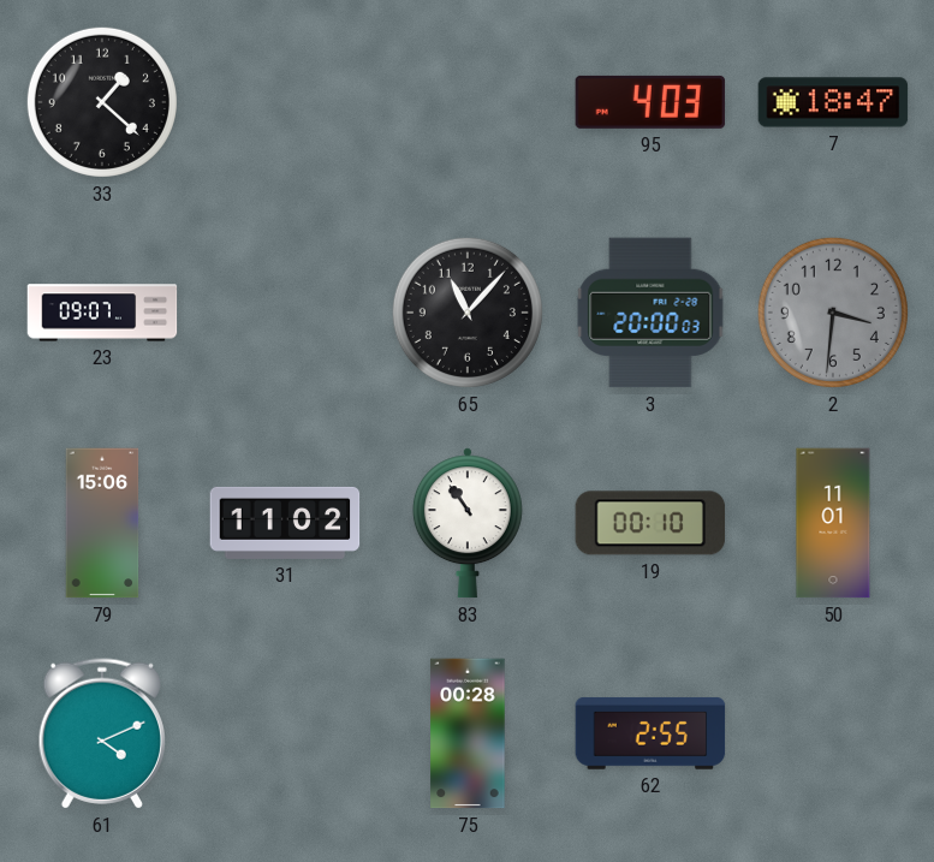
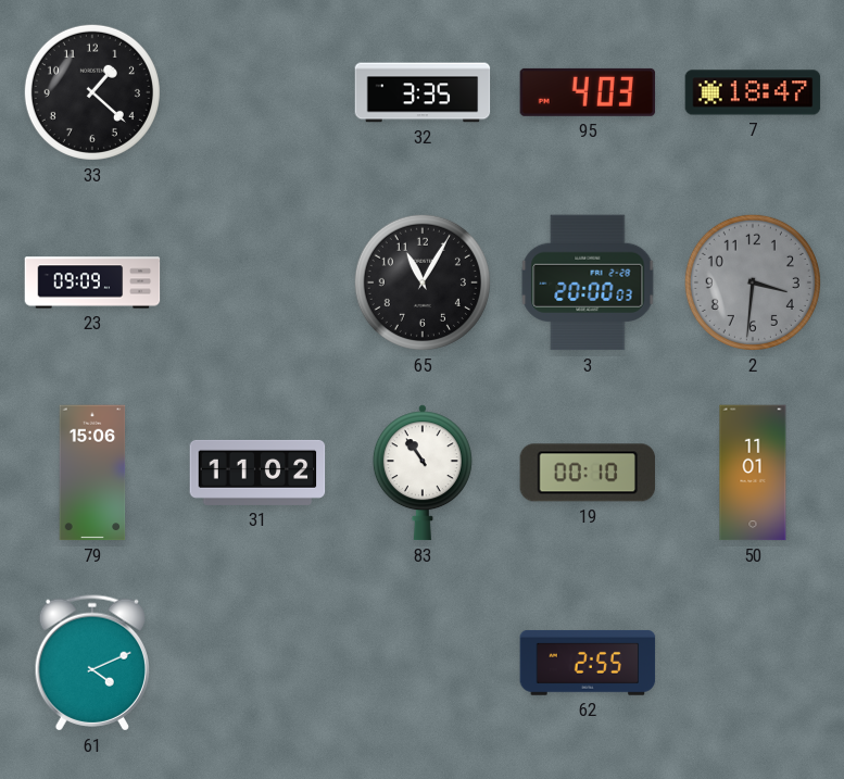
32: none -> 3:35
23: 09:07 -> 09:09
65: 11:07 -> 11:05
75: 00:28 -> none
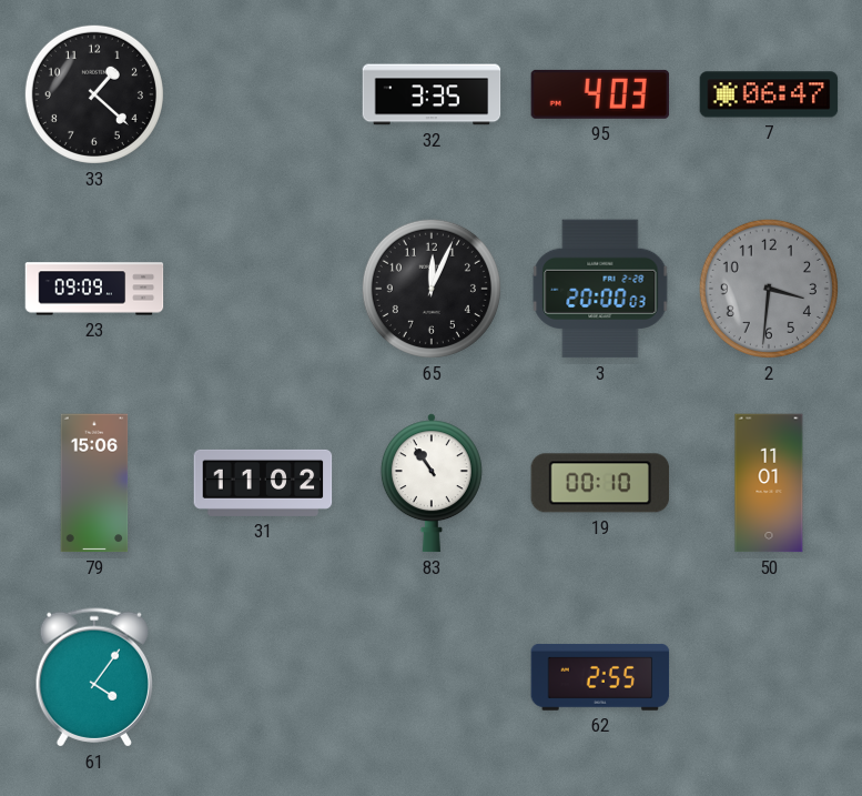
7: 18:47 -> 06:47
65: 11:05 -> 12:04
61: 4:11 -> 4:06
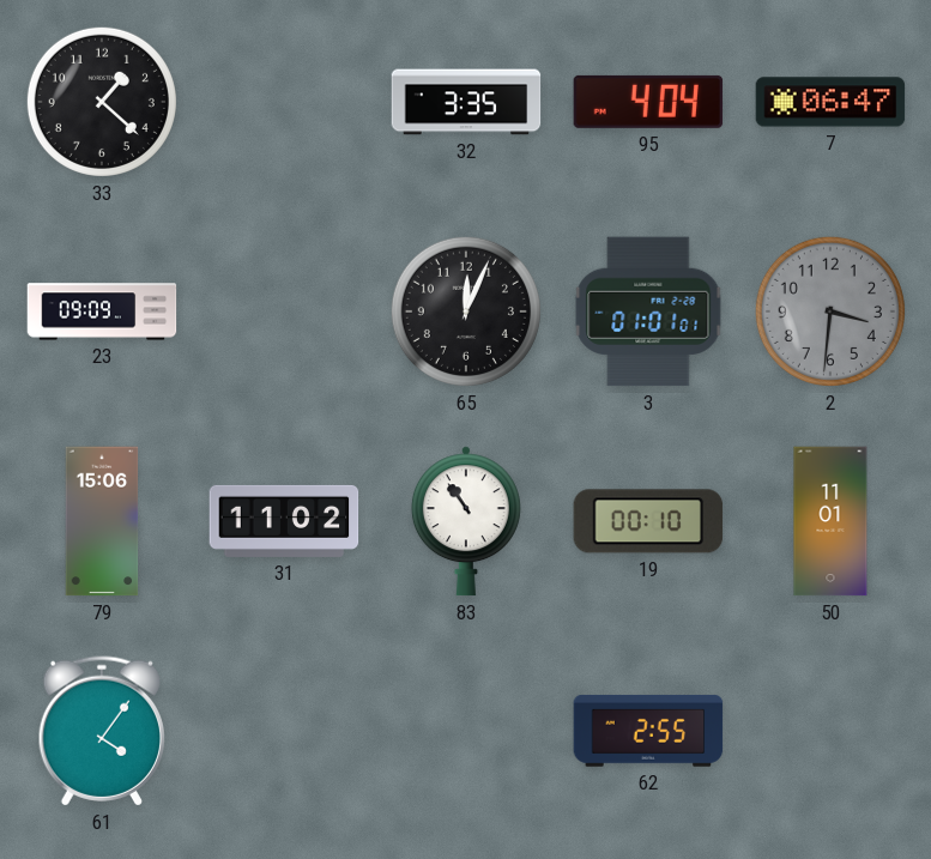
95: 4:03 -> 4:04
3: 20:00 -> 01:01
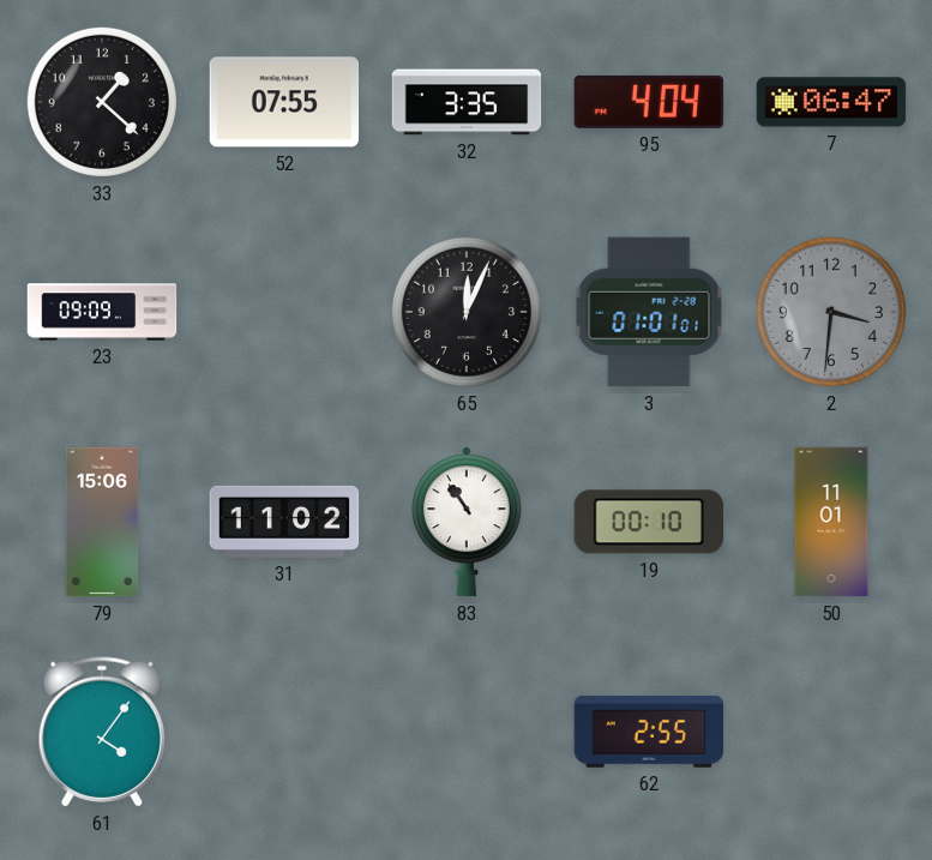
52: none -> 07:55
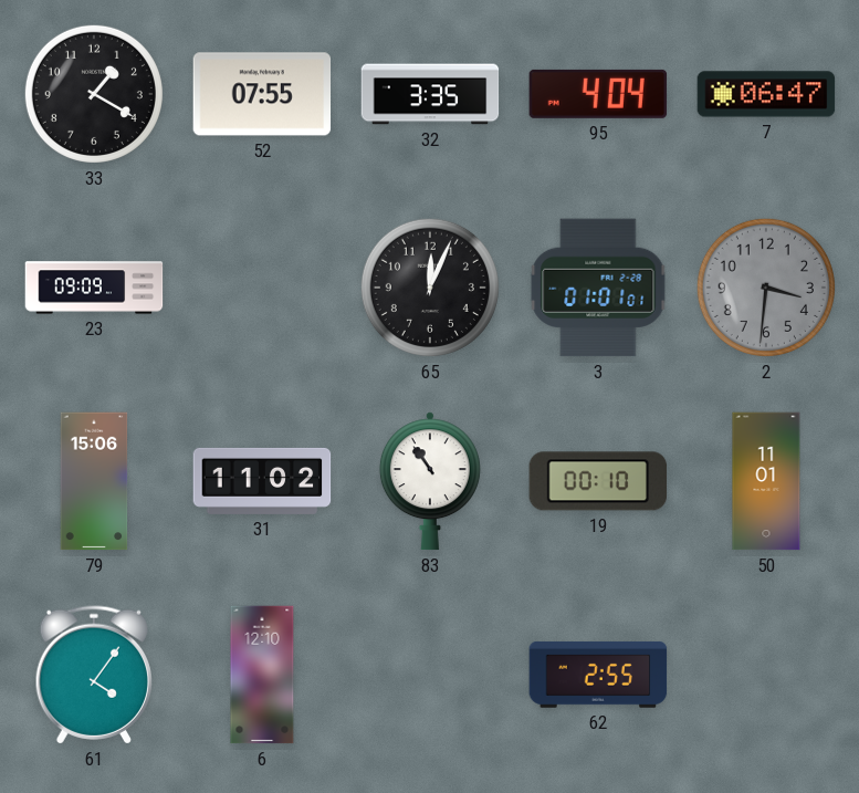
33: 1:22 -> 1:20
6: none -> 12:10
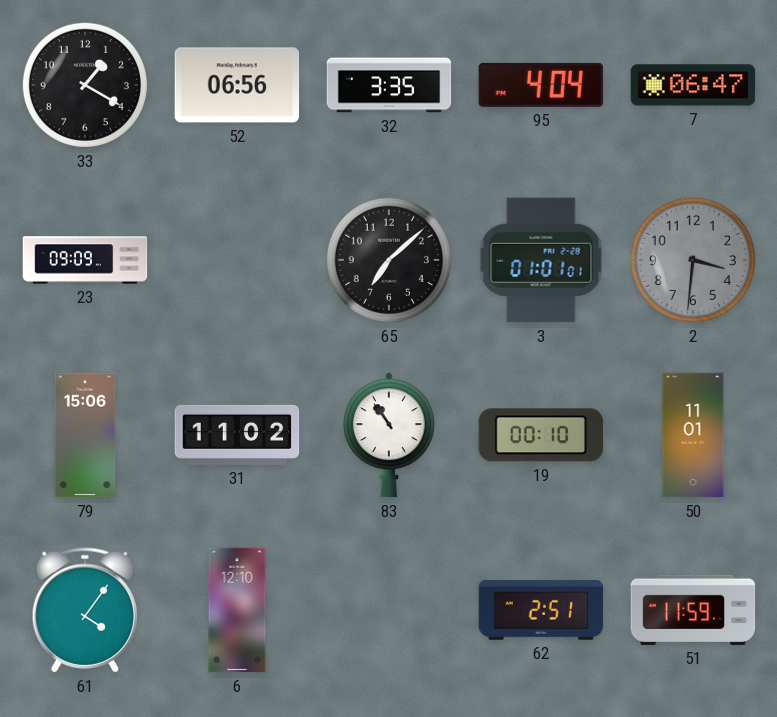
52: 07:55 -> 06:56
65: 12:04 -> 7:08
62: 2:55 -> 2:51
51: none -> 11:59
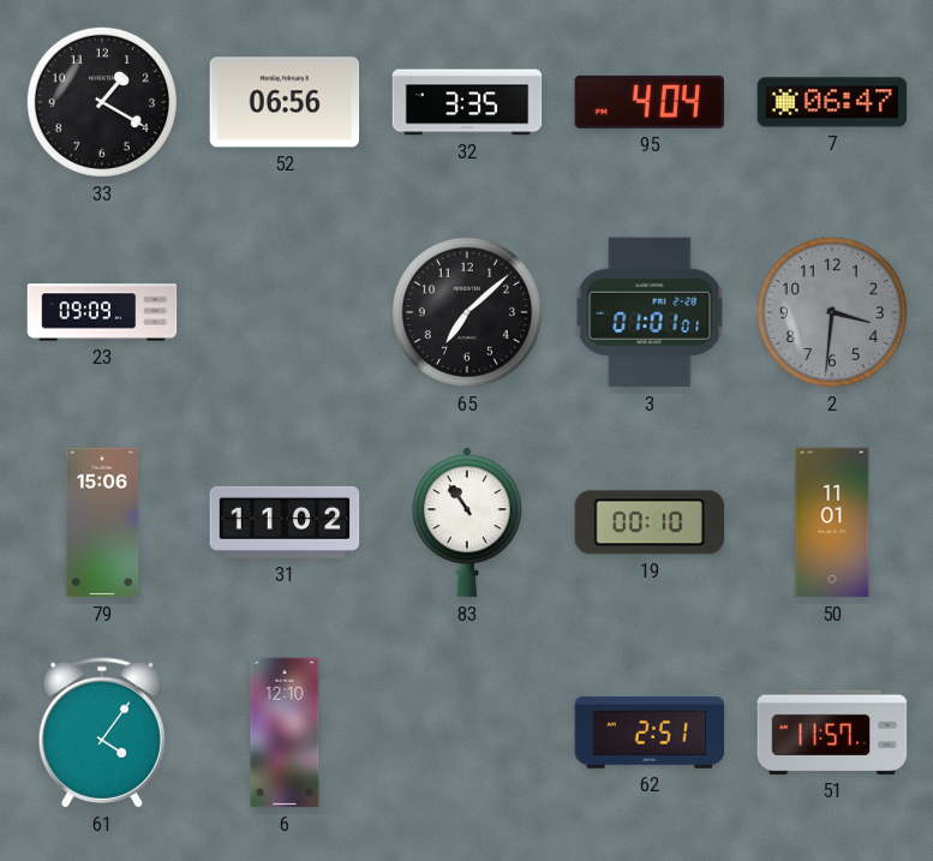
51: 11:59 -> 11:57
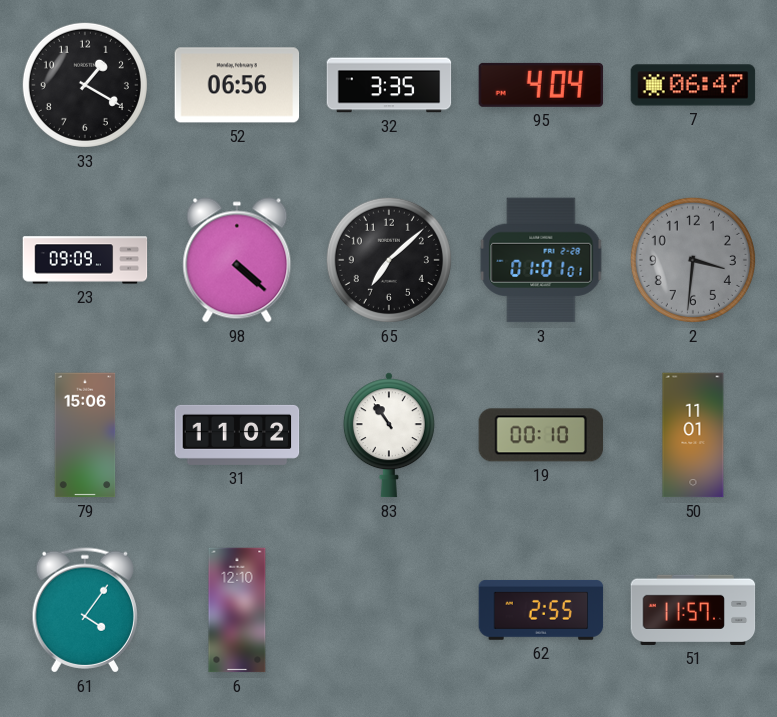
98: none -> 4:22
62: 2:51 -> 2:55
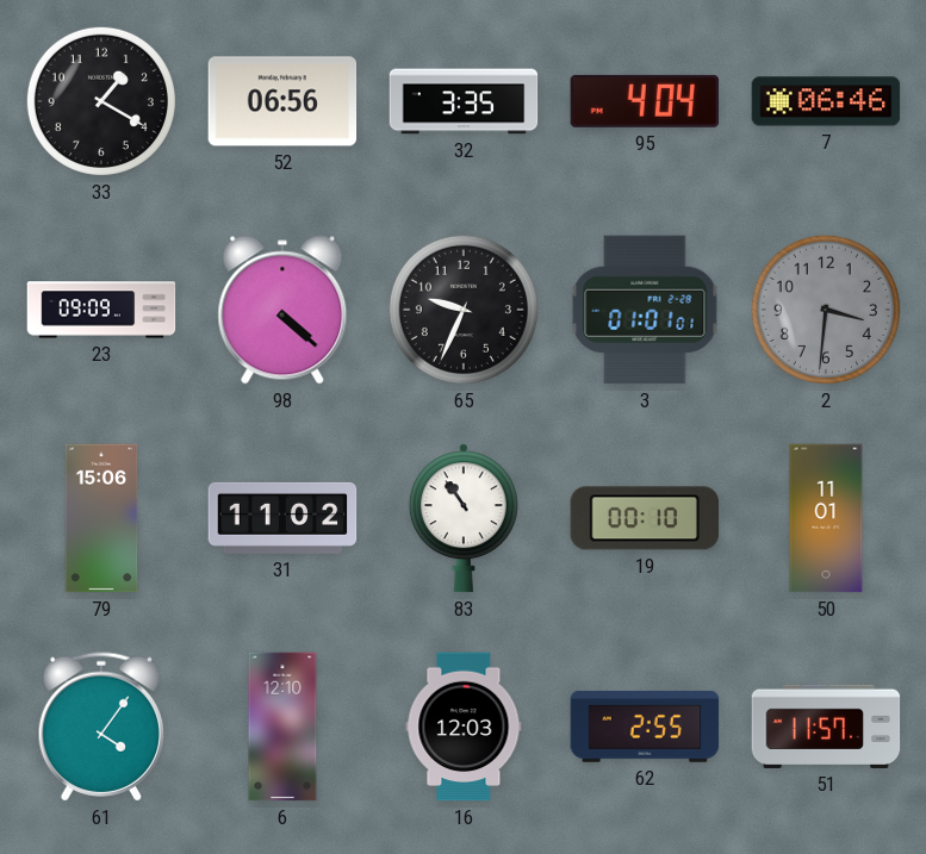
7: 06:47 -> 06:46
65: 7:08 -> 9:34
16: none -> 12:03
